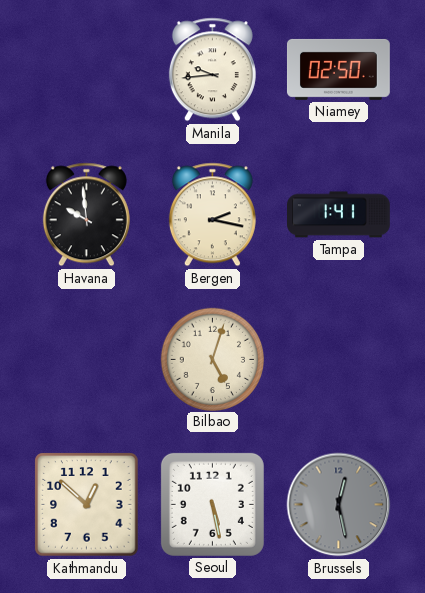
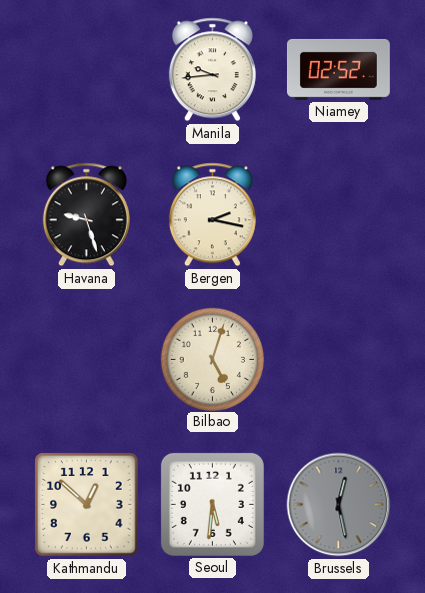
Niamey: 02:50 -> 02:52
Havana: 9:59 -> 9:27
Tampa: 1:41 -> none
Seoul: 5:28 -> 5:31
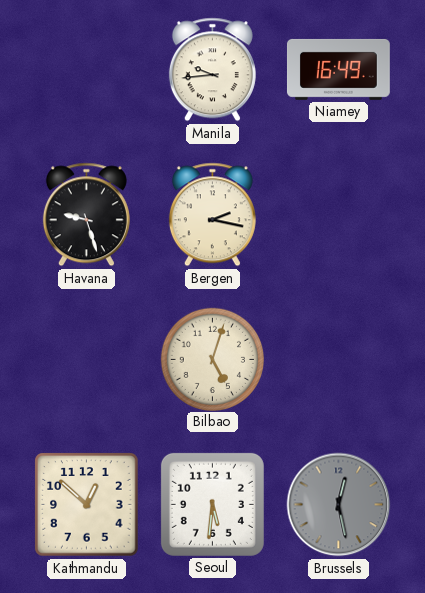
Niamey: 02:52 -> 16:49
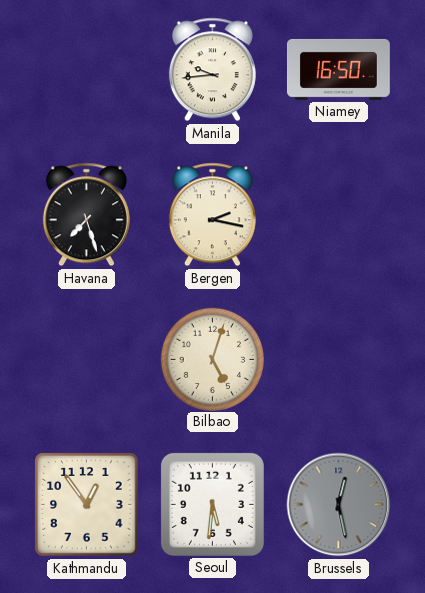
Niamey: 16:49 -> 16:50
Havana: 9:27 -> 7:27
Kathmandu: 12:52 -> 12:54
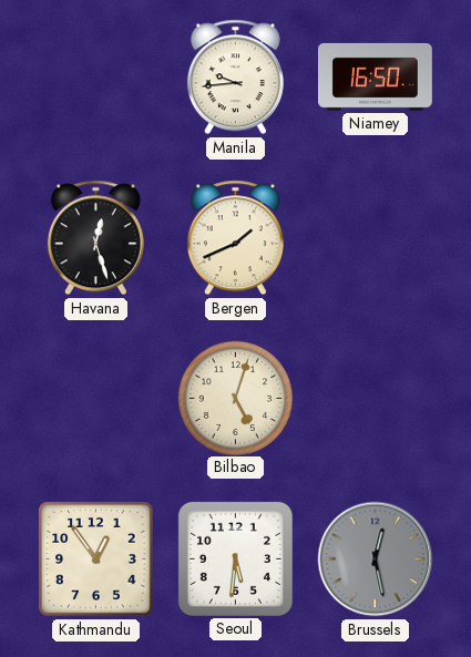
Havana: 7:27 -> 12:27
Bergen: 2:17 -> 1:41
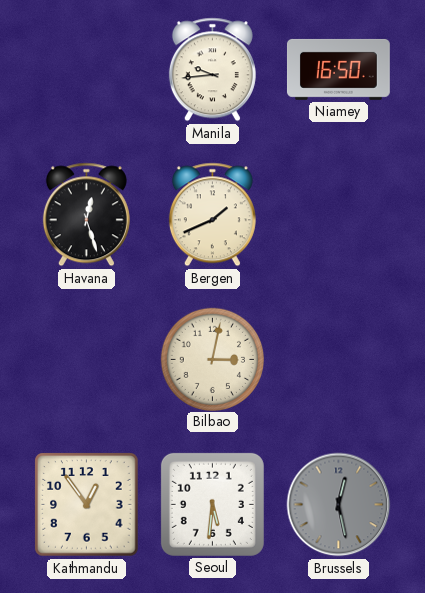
Bilbao: 5:03 -> 3:02
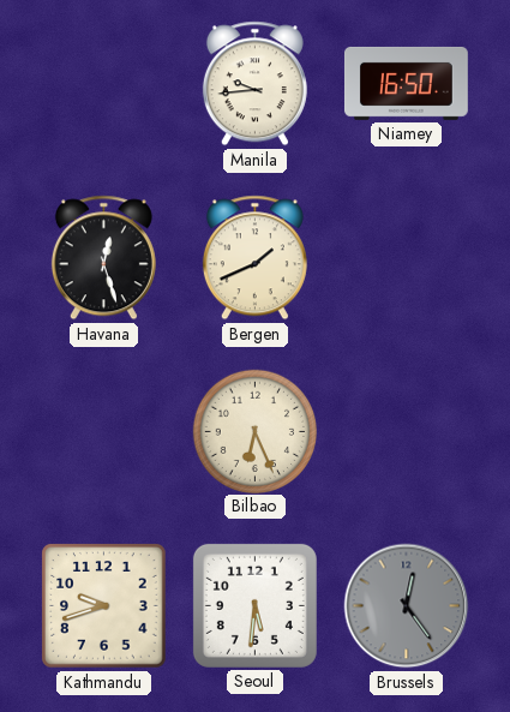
Bilbao: 3:02 -> 6:26
Kathmandu: 12:54 -> 9:42
Brussels: 12:28 -> 12:24
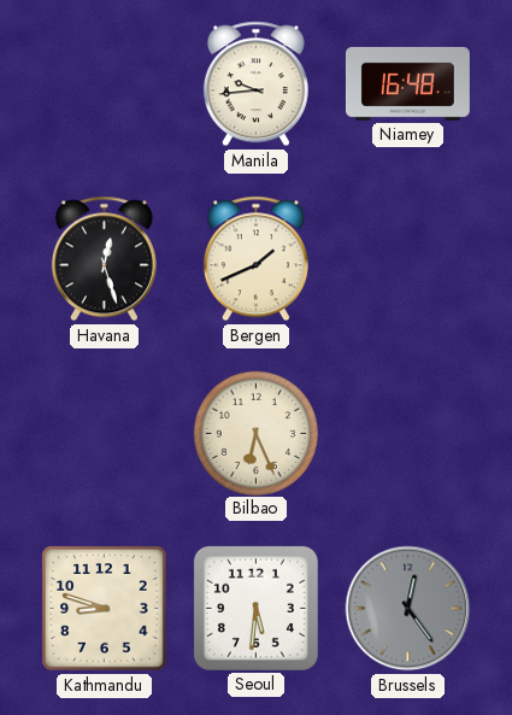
Niamey: 16:50 -> 16:48
Kathmandu: 9:42 -> 8:48
